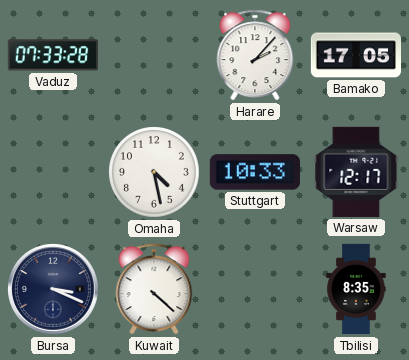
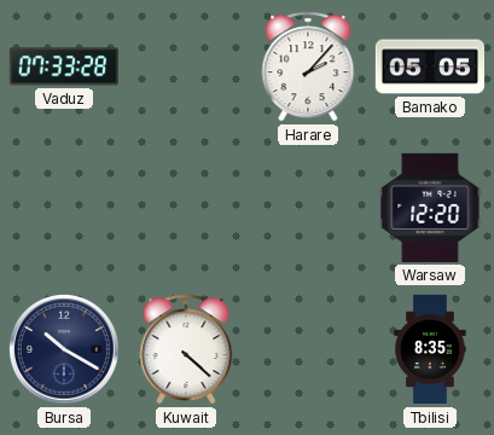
Bamako: 17:05 -> 05:05
Omaha: 4:28 -> none
Stuttgart: 10:33 -> none
Warsaw: 12:17 -> 12:20
Bursa: 3:19 -> 10:20
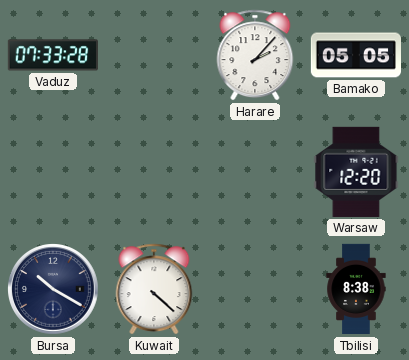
Tbilisi: 8:35 -> 8:38
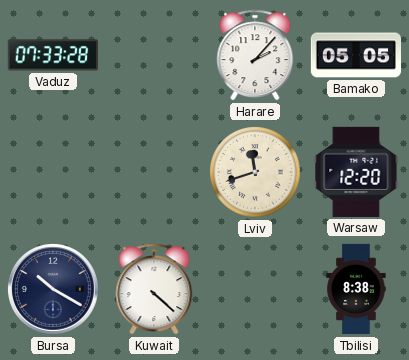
Lviv: none -> 11:42
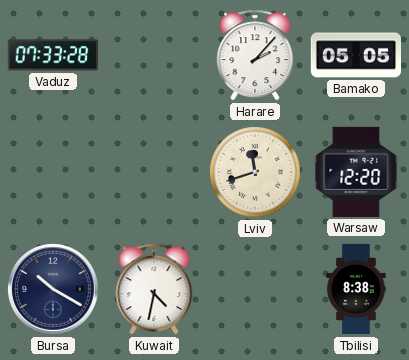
Kuwait: 4:22 -> 4:32
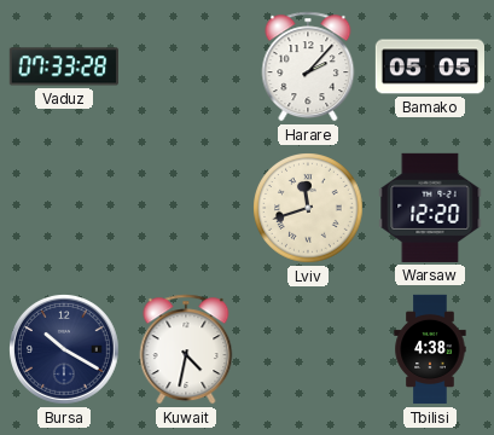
Tbilisi: 8:38 -> 4:38
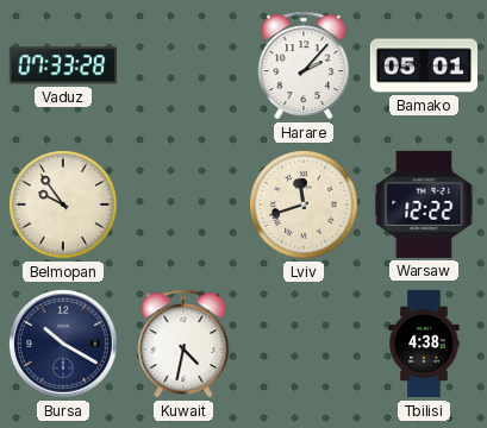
Bamako: 05:05 -> 05:01
Belmopan: none -> 9:54
Warsaw: 12:20 -> 12:22
